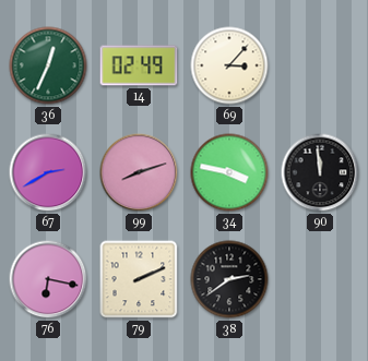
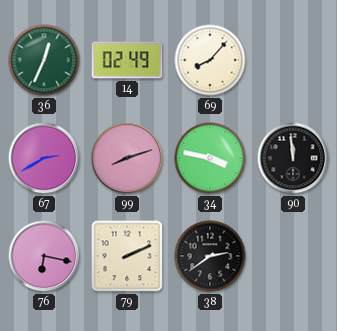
69: 3:07 -> 8:07
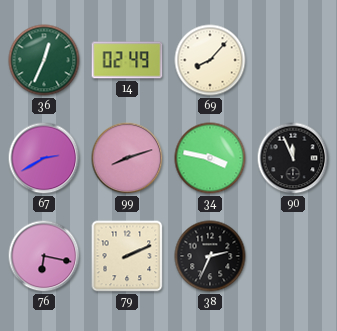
90: 11:59 -> 11:56
38: 2:39 -> 2:34
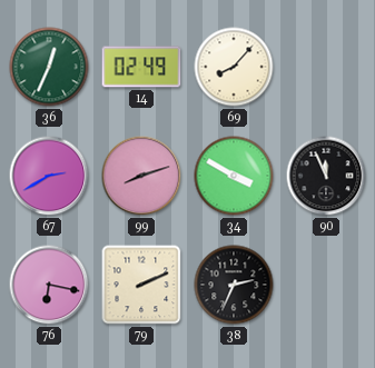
34: 3:47 -> 3:50
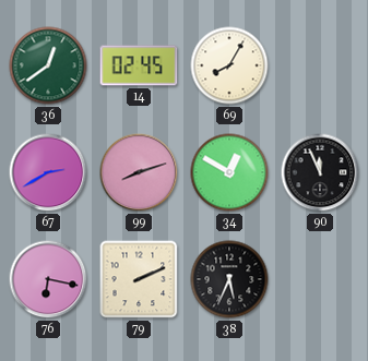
36: 12:34 -> 12:39
14: 02:49 -> 02:45
69: 8:07 -> 8:05
34: 3:50 -> 12:50
38: 2:34 -> 5:34
